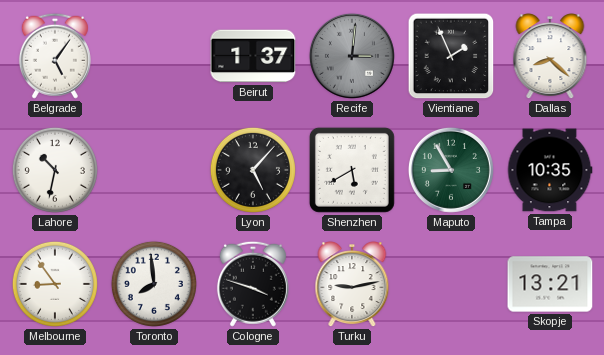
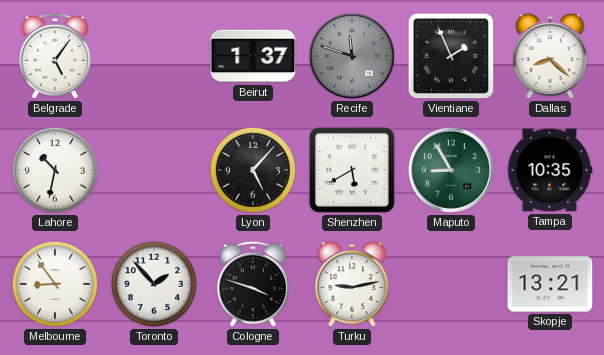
Recife: 3:01 -> 11:48
Toronto: 7:59 -> 1:53
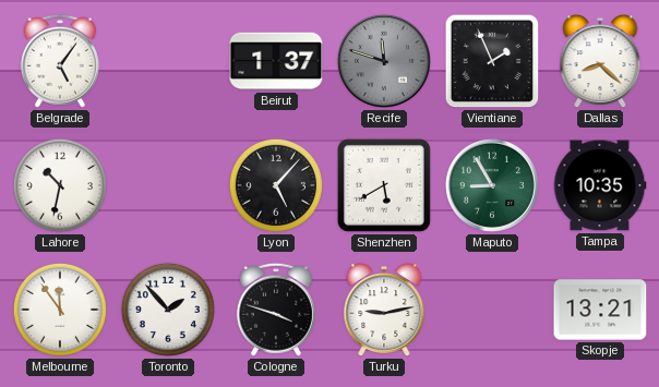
Melbourne: 8:54 -> 11:54
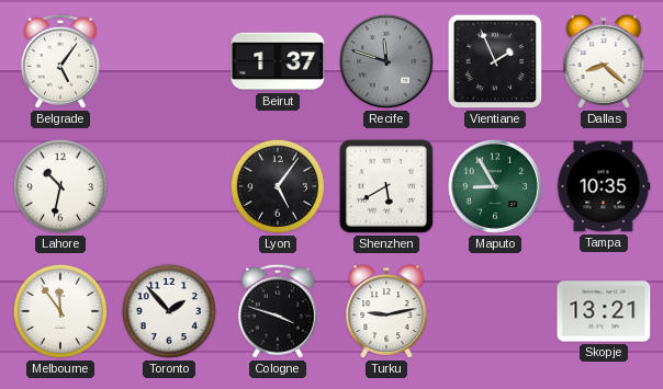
Lyon: 5:07 -> 5:06
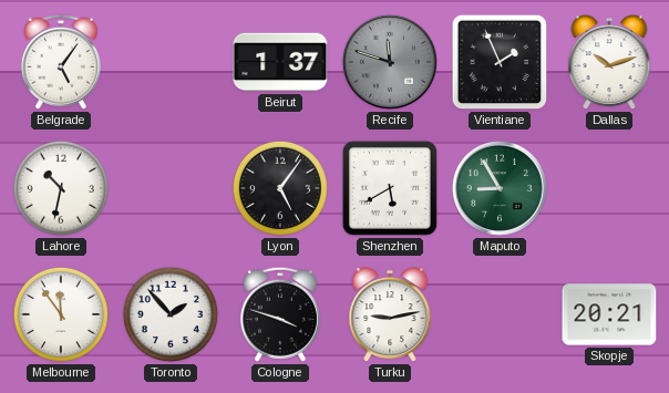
Dallas: 8:22 -> 10:12
Tampa: 10:35 -> none
Skopje: 13:21 -> 20:21
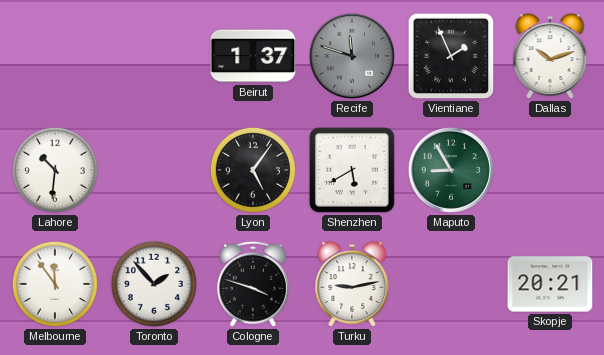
Belgrade: 5:06 -> none
Lahore: 10:32 -> 10:31
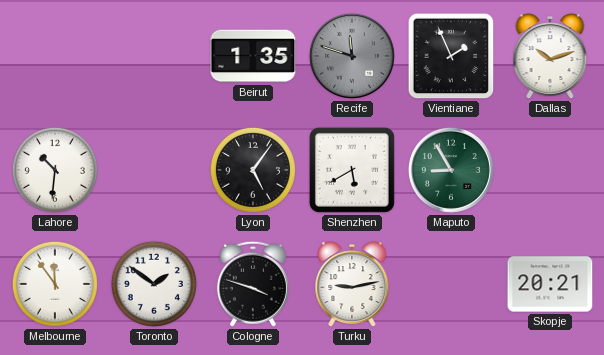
Beirut: 1:37 -> 1:35
Toronto: 1:53 -> 1:51
